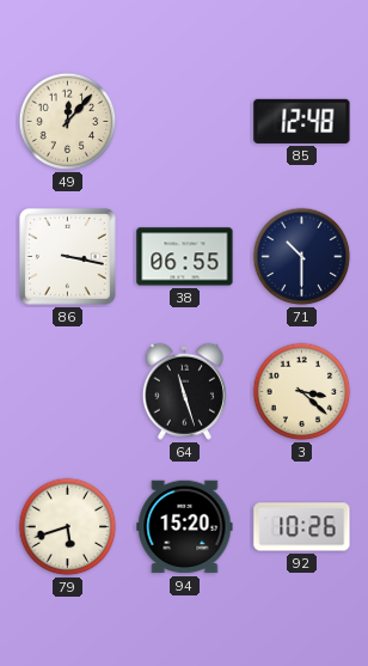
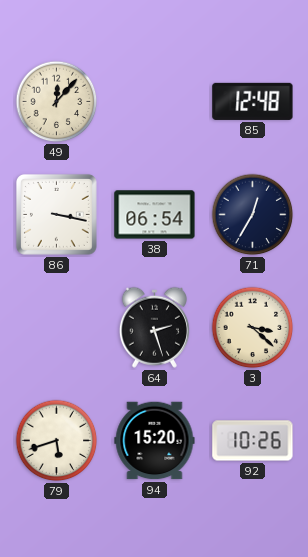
38: 06:55 -> 06:54
71: 10:30 -> 12:35
64: 11:27 -> 2:27
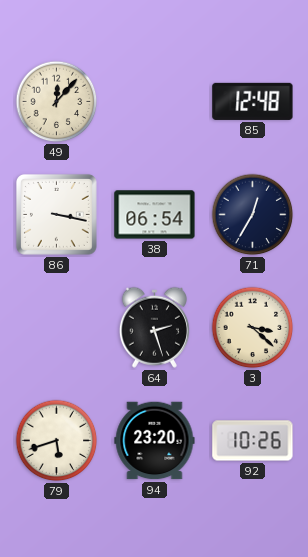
94: 15:20 -> 23:20
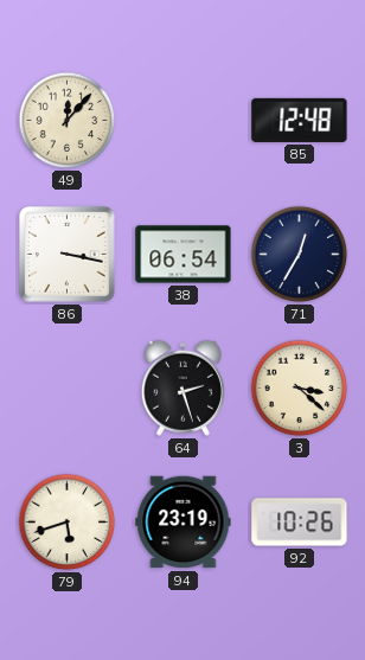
94: 23:20 -> 23:19
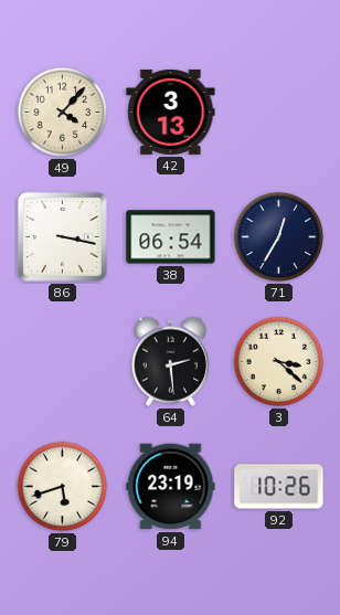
49: 12:07 -> 4:07
42: none -> 3:13
85: 12:48 -> none
64: 2:27 -> 2:29
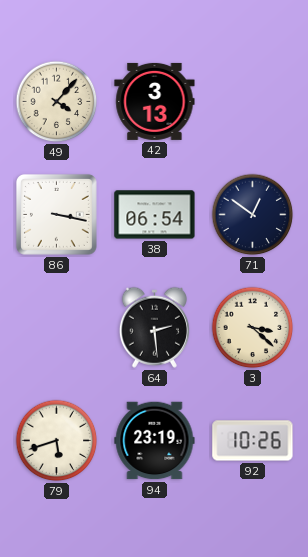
71: 12:35 -> 12:51
